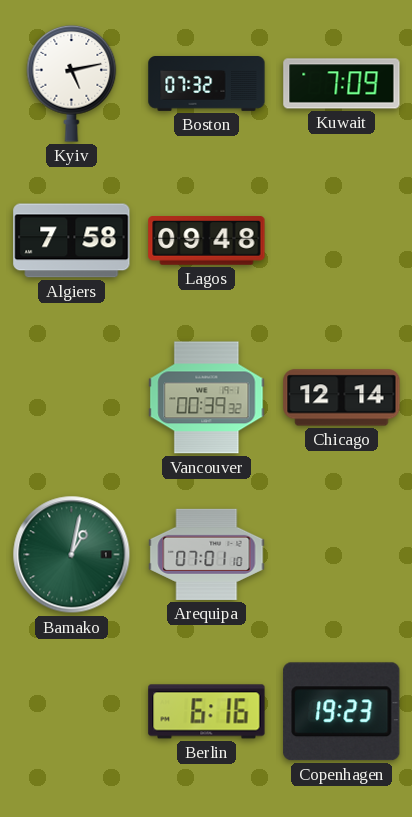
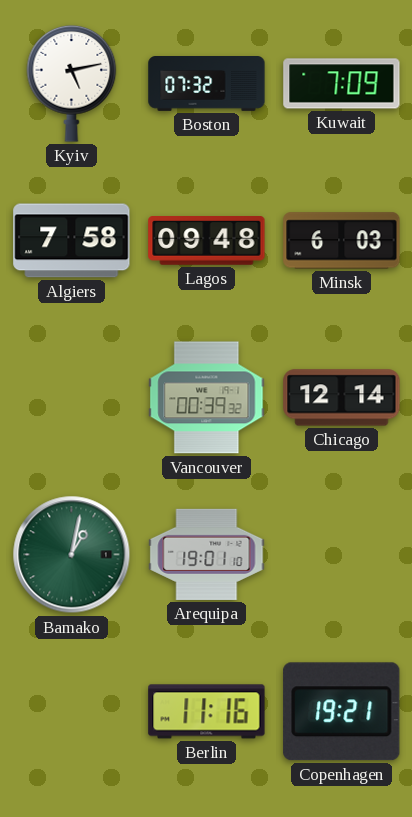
Minsk: none -> 6:03
Arequipa: 07:01 -> 19:01
Berlin: 6:16 -> 11:16
Copenhagen: 19:23 -> 19:21
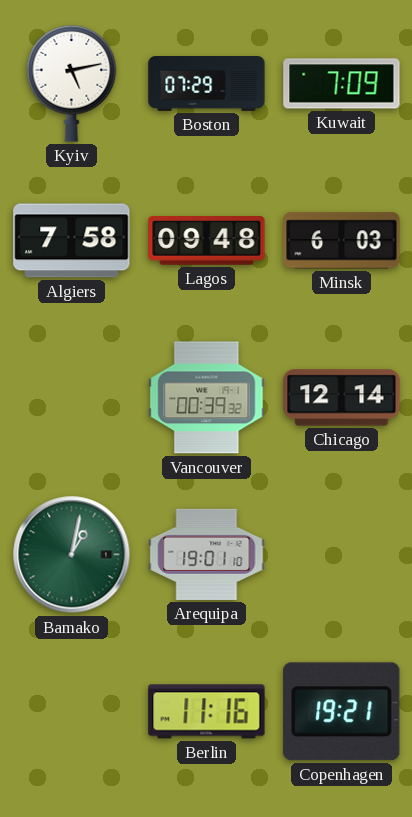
Boston: 07:32 -> 07:29
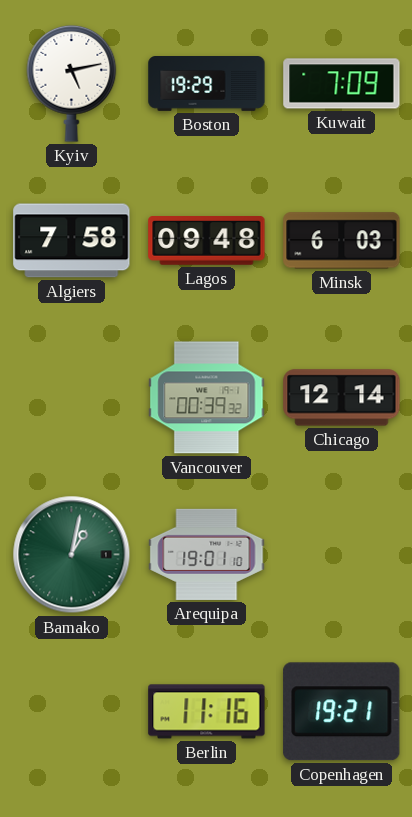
Boston: 07:29 -> 19:29
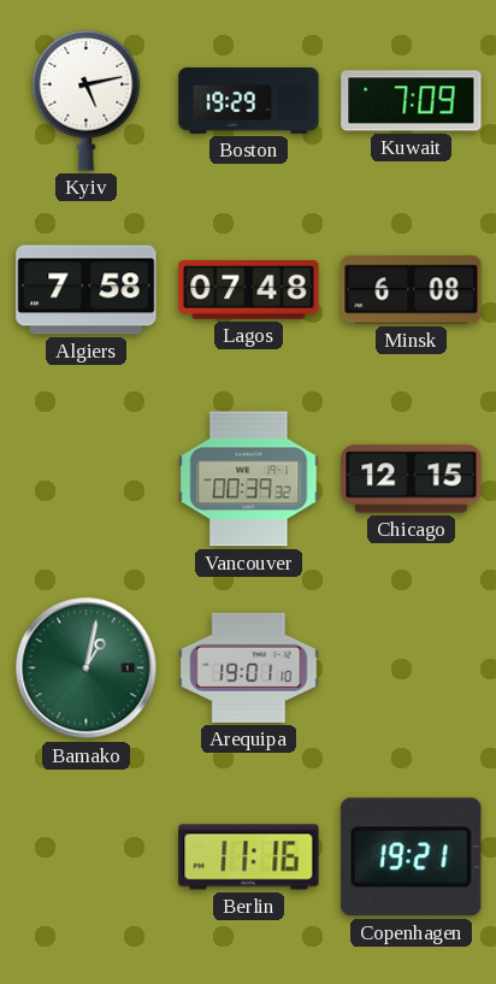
Lagos: 09:48 -> 07:48
Minsk: 6:03 -> 6:08
Chicago: 12:14 -> 12:15
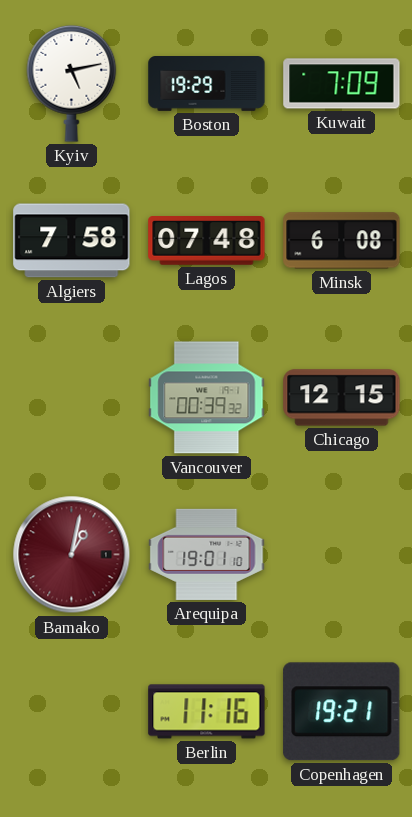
Bamako dial: green -> burgundy
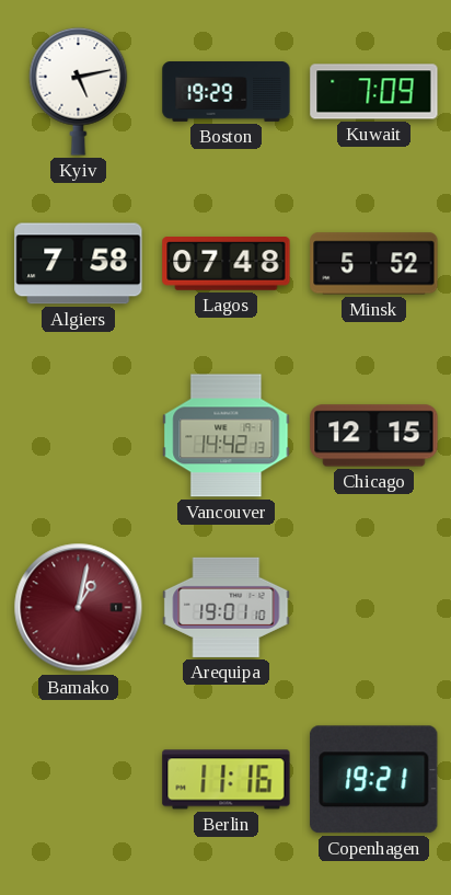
Minsk: 6:08 -> 5:52
Vancouver: 00:39 -> 14:42
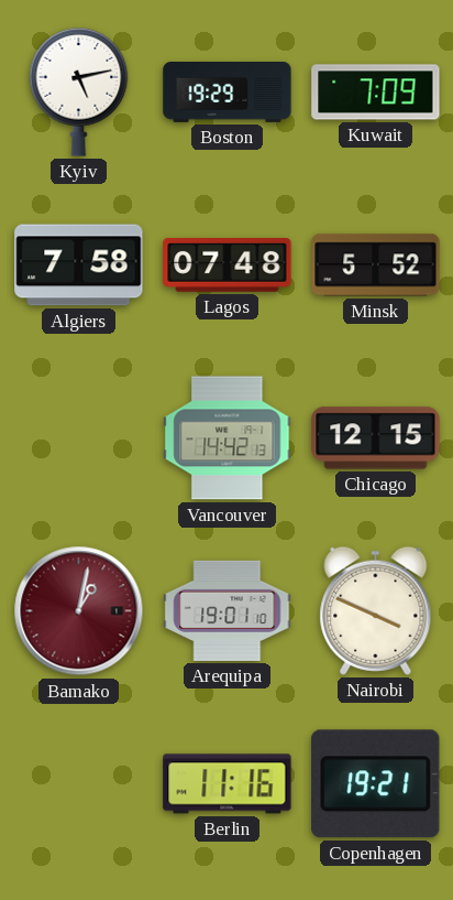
Nairobi: none -> 3:49
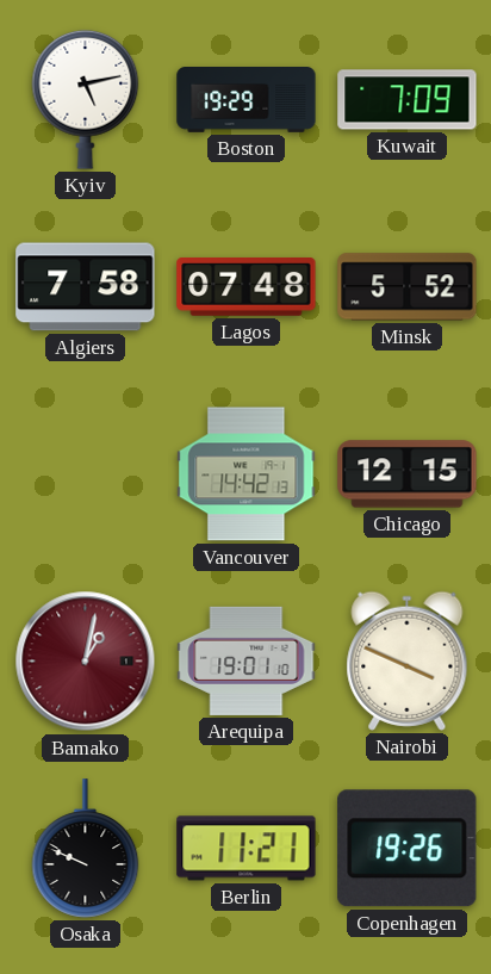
Osaka: none -> 9:49
Berlin: 11:16 -> 11:21
Copenhagen: 19:21 -> 19:26
